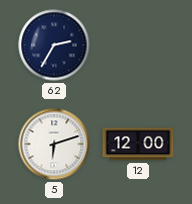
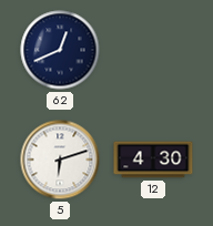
62: 2:35 -> 12:41
12: 12:00 -> 4:30
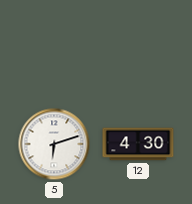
62: 12:41 -> none
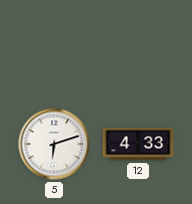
12: 4:30 -> 4:33
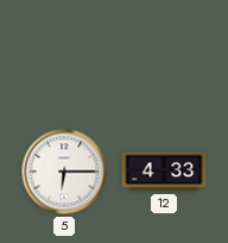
5: 6:12 -> 6:15
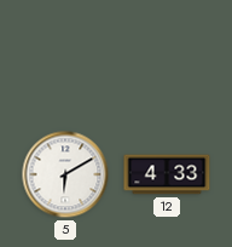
5: 6:15 -> 6:10
